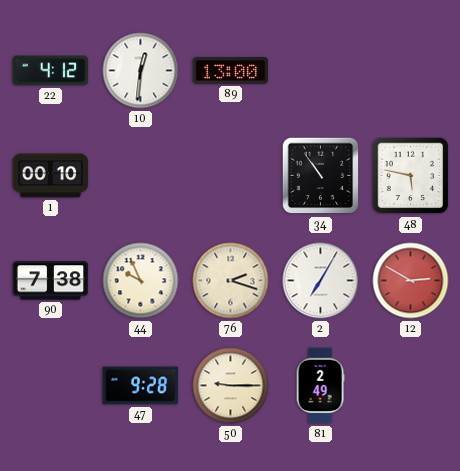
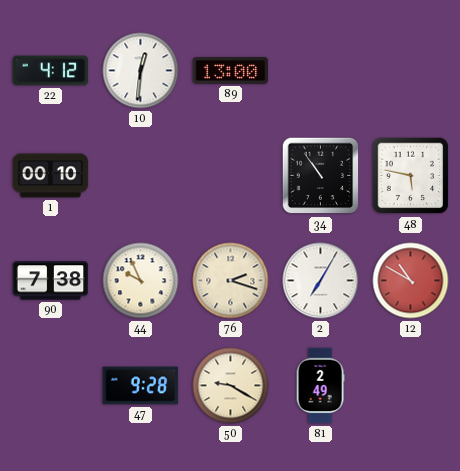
12: 2:50 -> 10:50
50: 9:15 -> 9:20
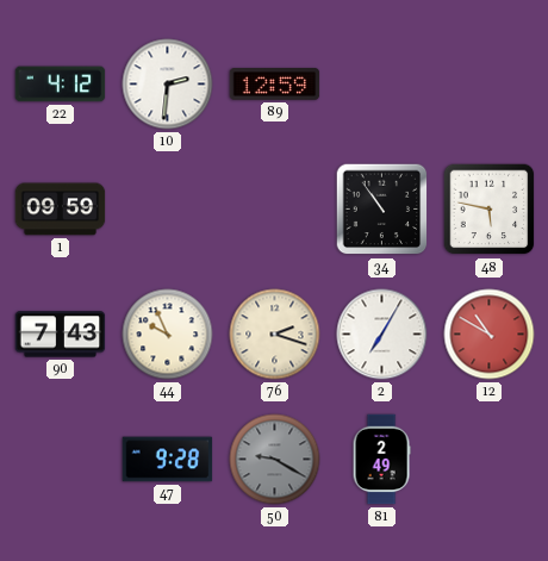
10: 12:31 -> 2:31
89: 13:00 -> 12:59
1: 00:10 -> 09:59
90: 7:38 -> 7:43
50 dial: cream -> grey
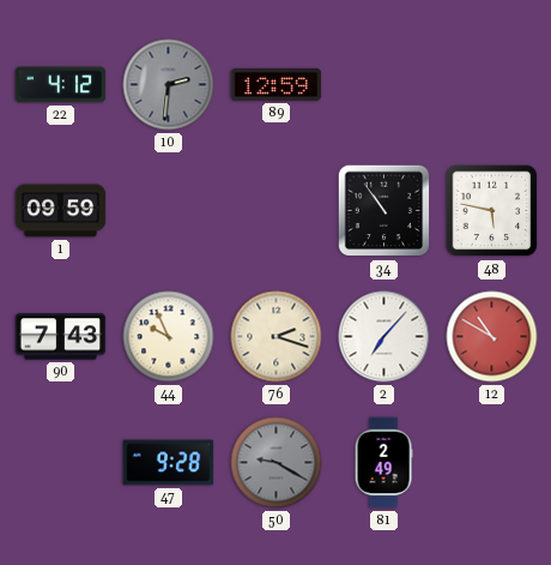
10 dial: white -> grey
2: 7:05 -> 7:07
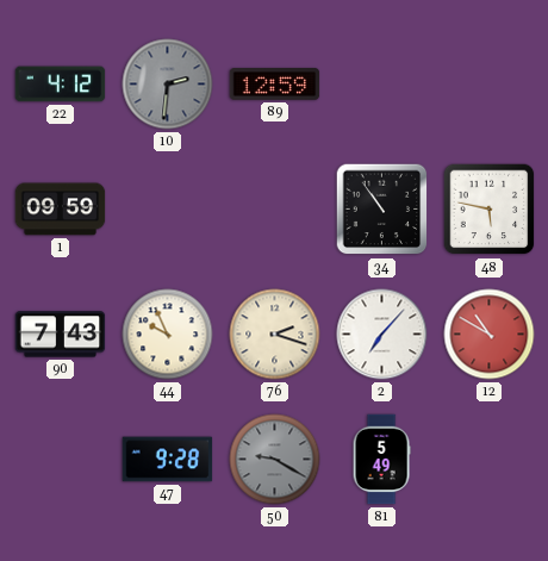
81: 2:49 -> 5:49
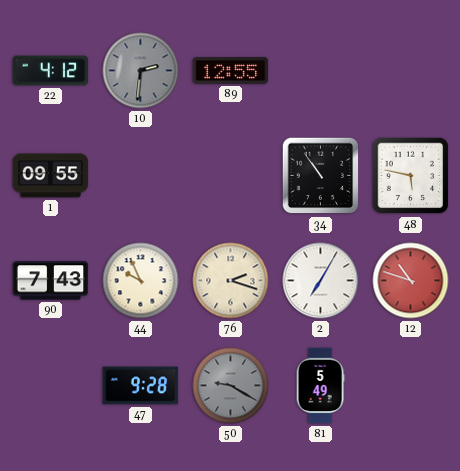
89: 12:59 -> 12:55
1: 09:59 -> 09:55
2: 7:07 -> 7:05
12: 10:50 -> 10:48
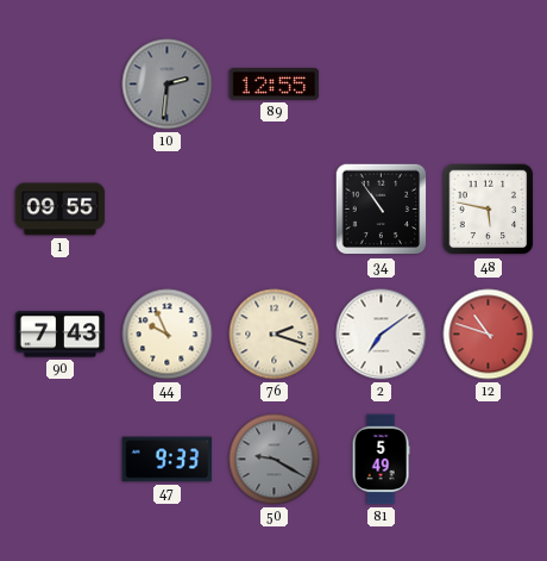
22: 4:12 -> none
2: 7:05 -> 7:09
47: 9:28 -> 9:33
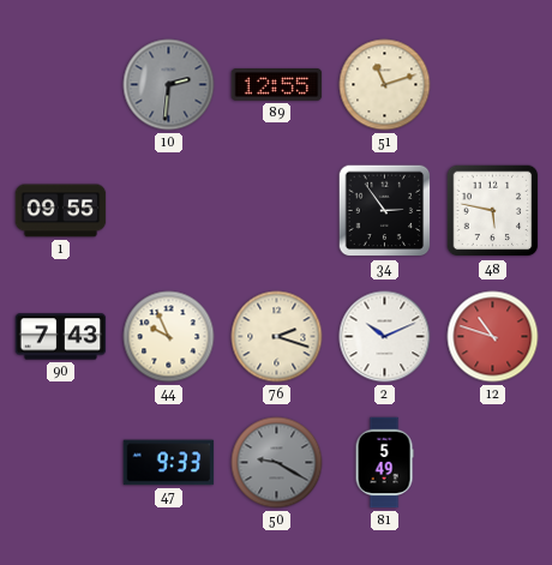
51: none -> 11:12
34: 10:54 -> 2:54
2: 7:09 -> 10:11
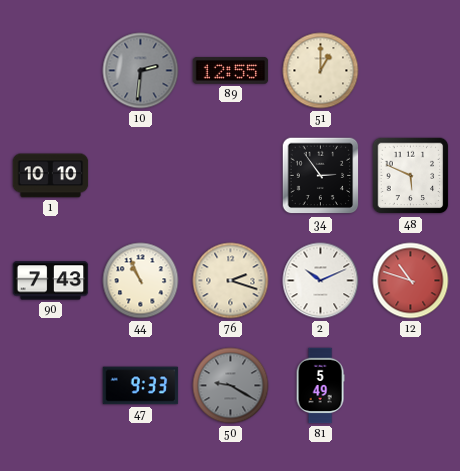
51: 11:12 -> 1:00
1: 09:55 -> 10:10
48: 5:47 -> 5:49
44: 9:56 -> 10:56
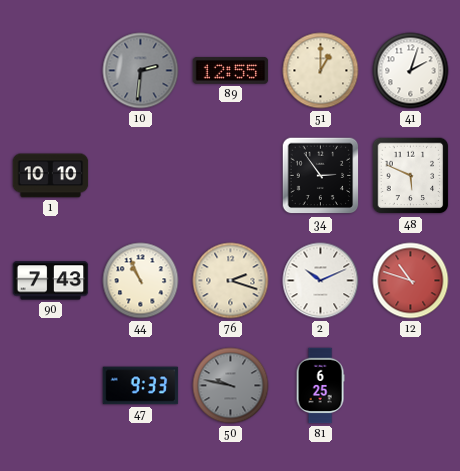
41: none -> 2:03
50: 9:20 -> 9:47
81: 5:49 -> 6:25
